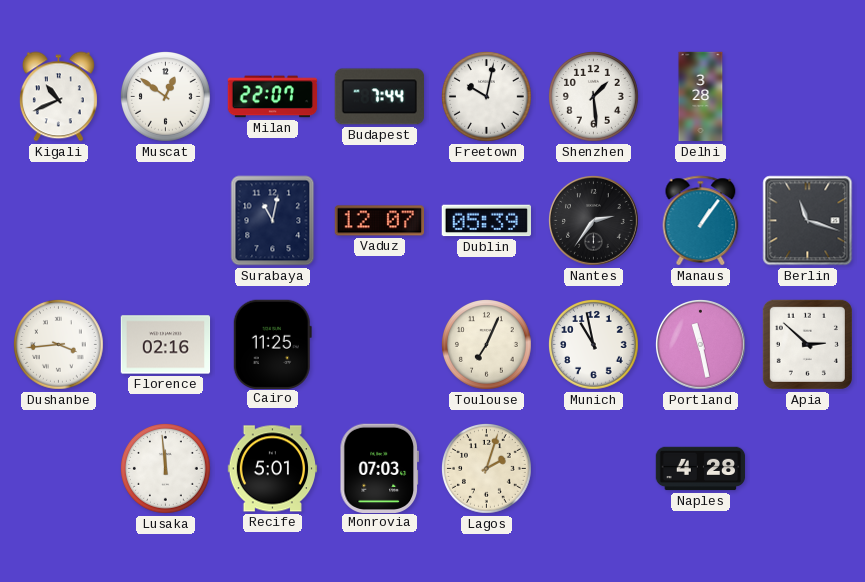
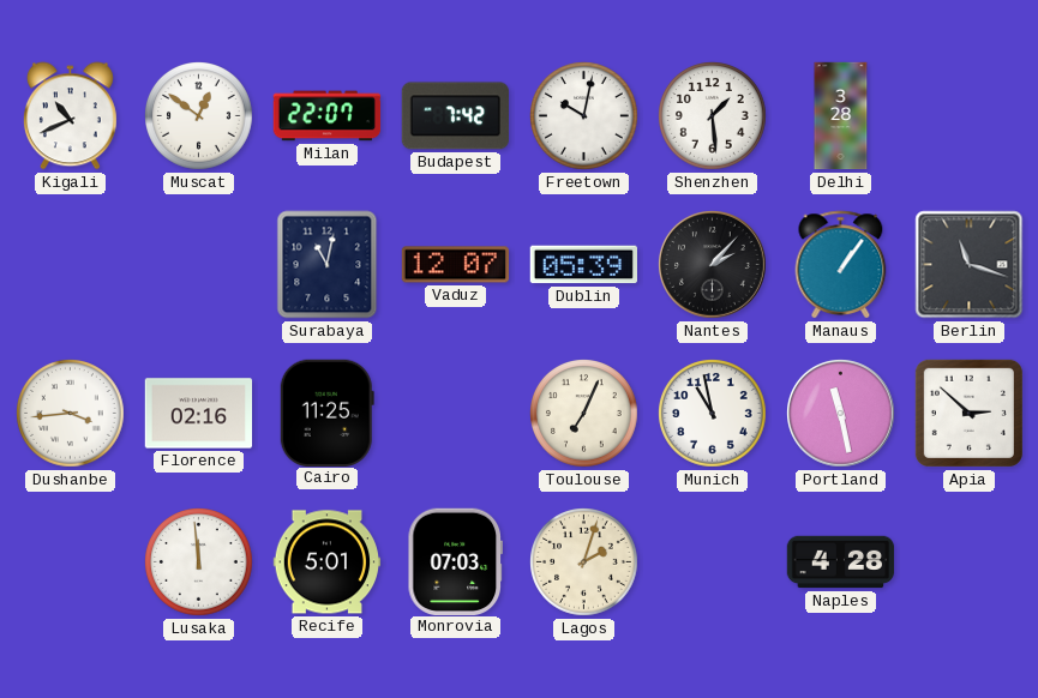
Budapest: 7:44 -> 7:42
Nantes: 2:36 -> 2:07
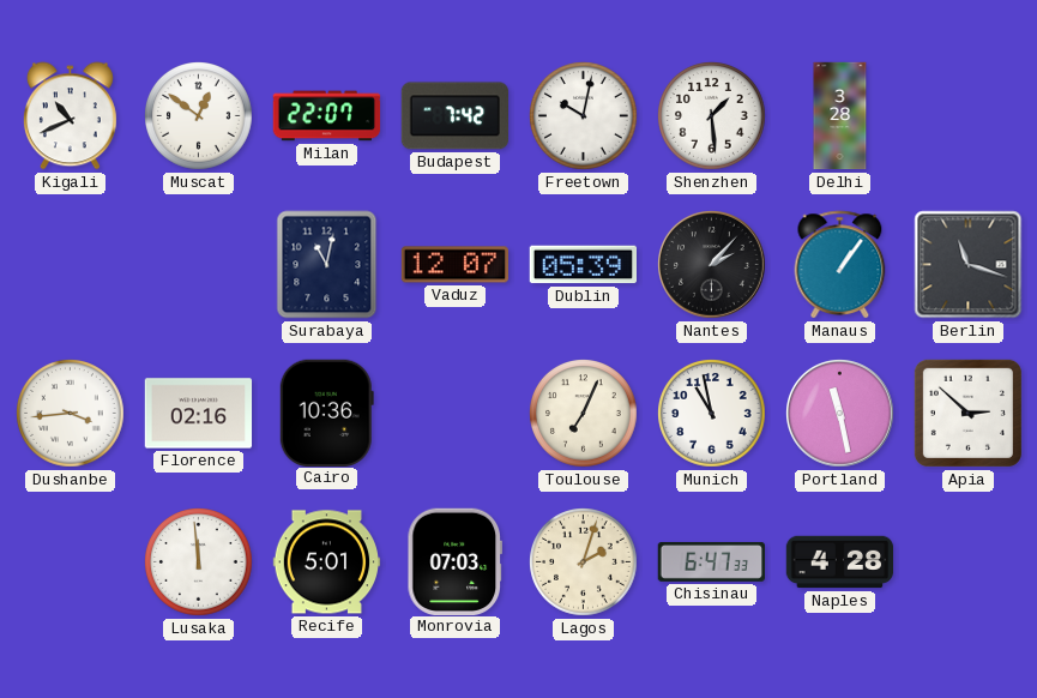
Cairo: 11:25 -> 10:36
Chisinau: none -> 6:47
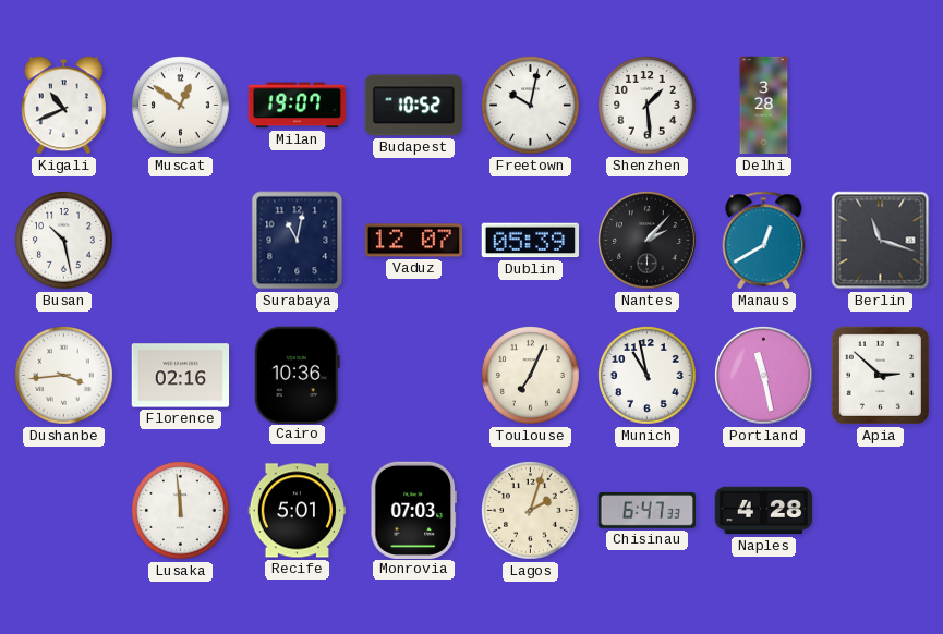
Milan: 22:07 -> 19:07
Budapest: 7:42 -> 10:52
Busan: none -> 10:28
Manaus: 1:06 -> 12:40
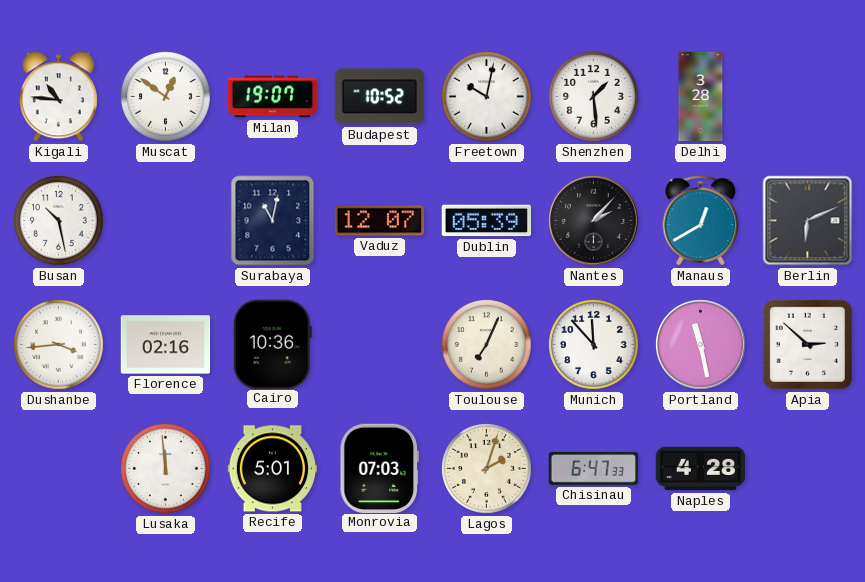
Kigali: 10:41 -> 10:46
Berlin: 11:18 -> 6:11
Munich: 10:58 -> 11:53
